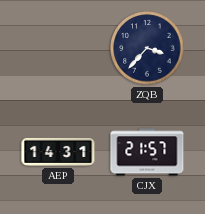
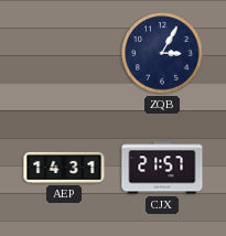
ZQB: 3:37 -> 3:05
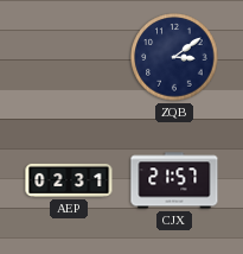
ZQB: 3:05 -> 3:09
AEP: 14:31 -> 02:31
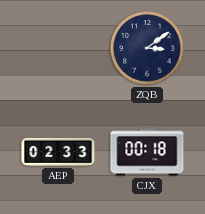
AEP: 02:31 -> 02:33
CJX: 21:57 -> 00:18
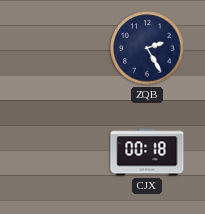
ZQB: 3:09 -> 2:25
AEP: 02:33 -> none
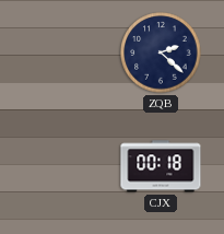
ZQB: 2:25 -> 2:22
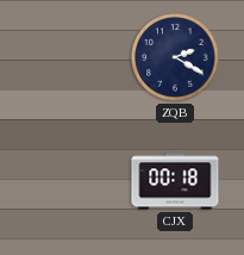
ZQB: 2:22 -> 2:20
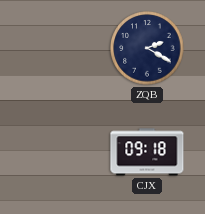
CJX: 00:18 -> 09:18
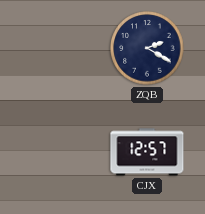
CJX: 09:18 -> 12:57
